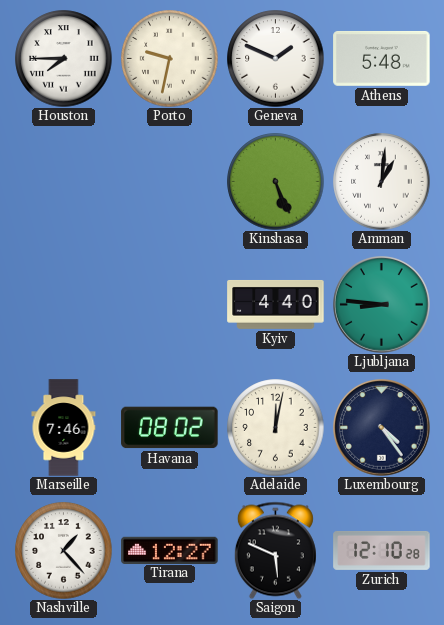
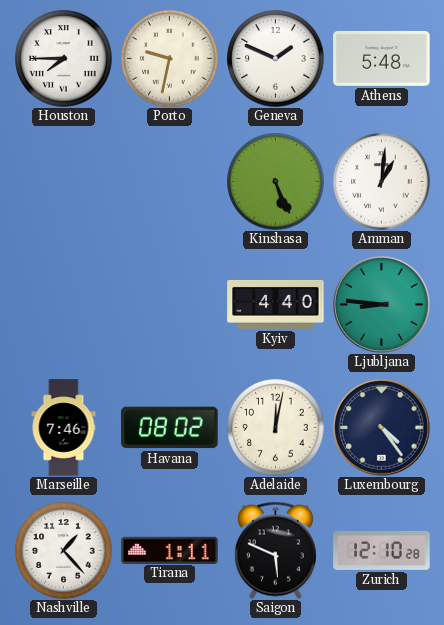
Tirana: 12:27 -> 1:11
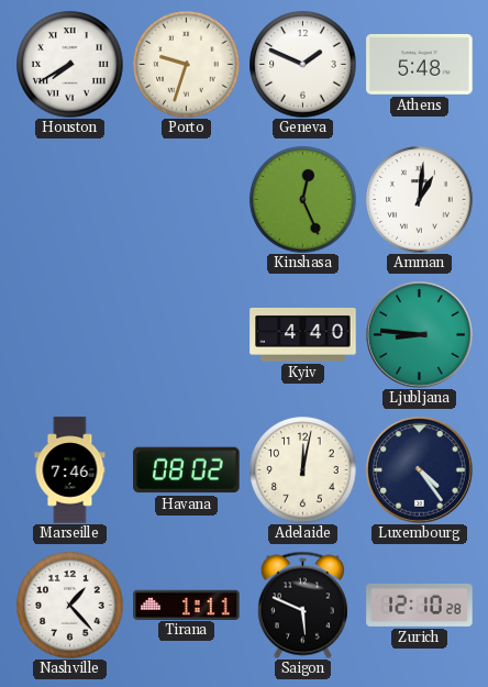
Houston: 7:45 -> 7:40
Porto: 9:32 -> 9:33
Kinshasa: 5:26 -> 12:26
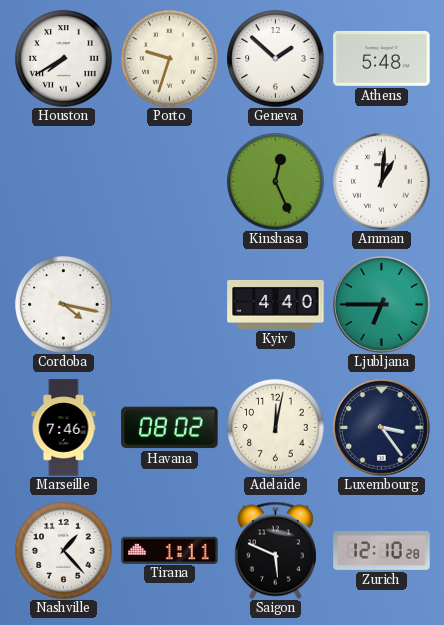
Geneva: 1:49 -> 1:52
Cordoba: none -> 4:17
Ljubljana: 8:46 -> 6:45
Luxembourg: 4:24 -> 3:24
